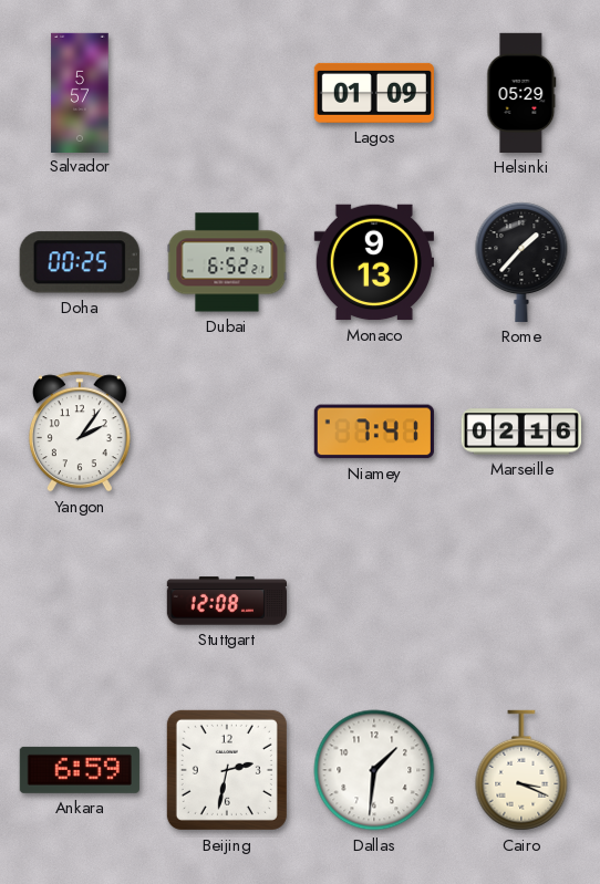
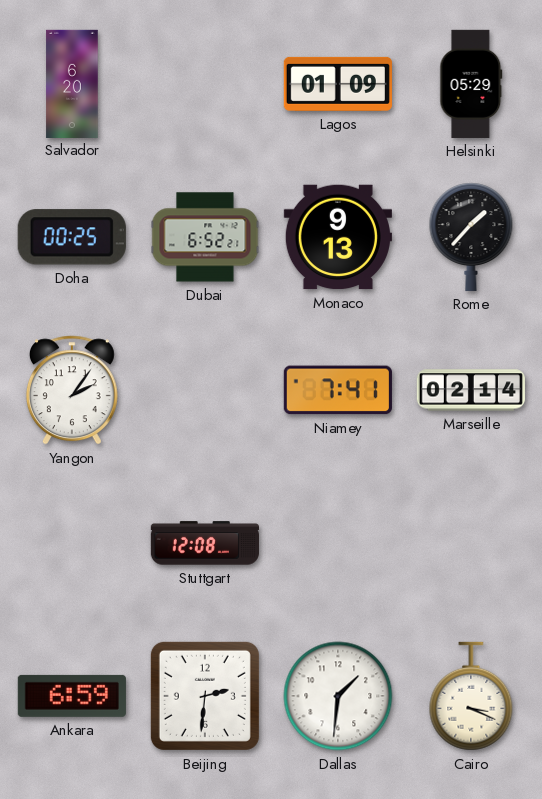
Salvador: 5:57 -> 6:20
Marseille: 02:16 -> 02:14
Beijing: 2:32 -> 2:31
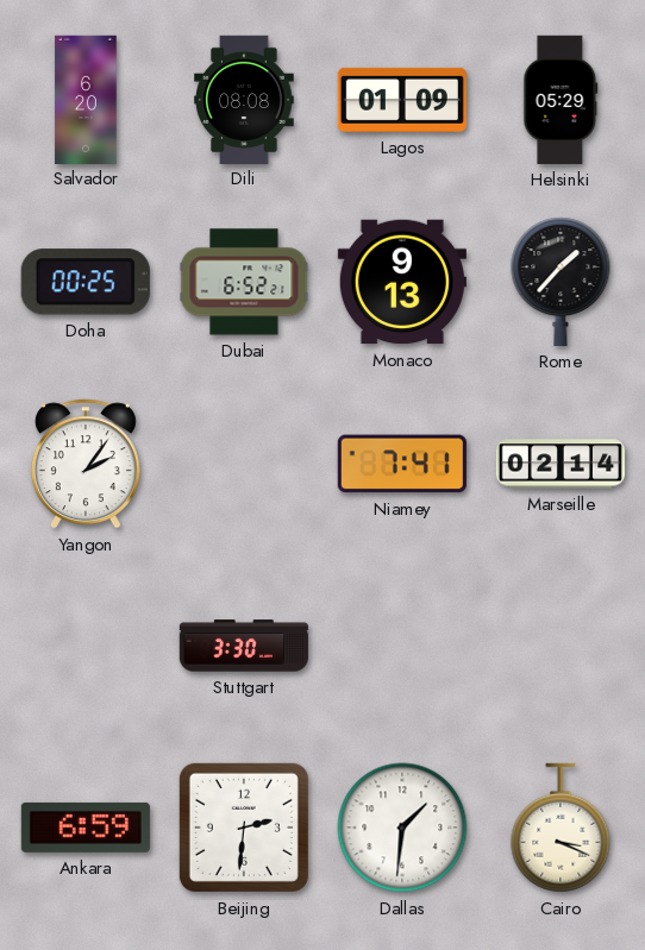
Dili: none -> 08:08
Stuttgart: 12:08 -> 3:30
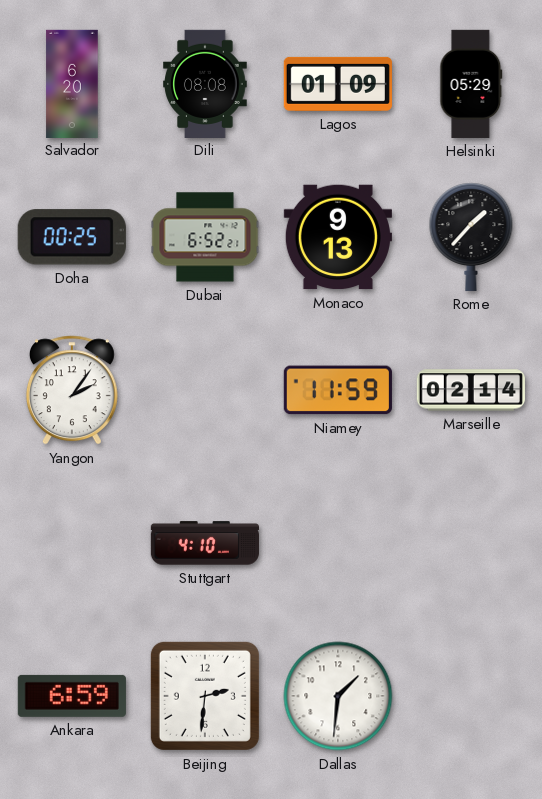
Niamey: 7:41 -> 11:59
Stuttgart: 3:30 -> 4:10
Cairo: 3:19 -> none
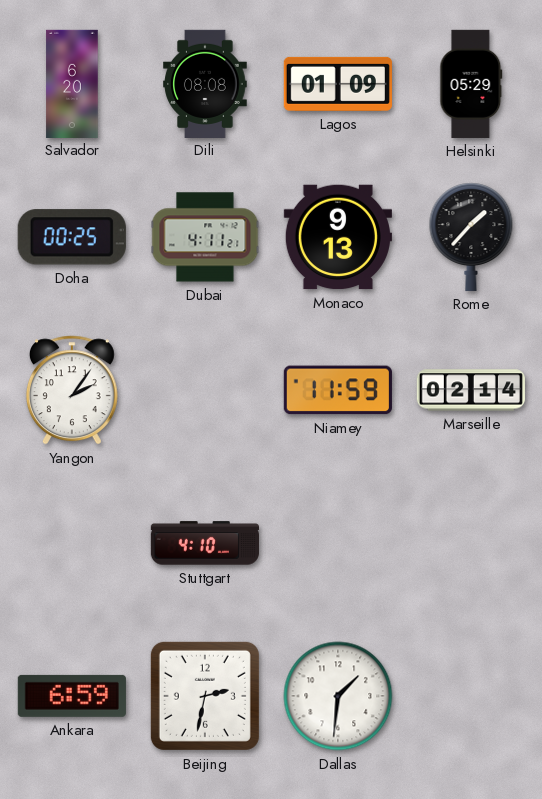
Dubai: 6:52 -> 4:11
Beijing: 2:31 -> 2:32
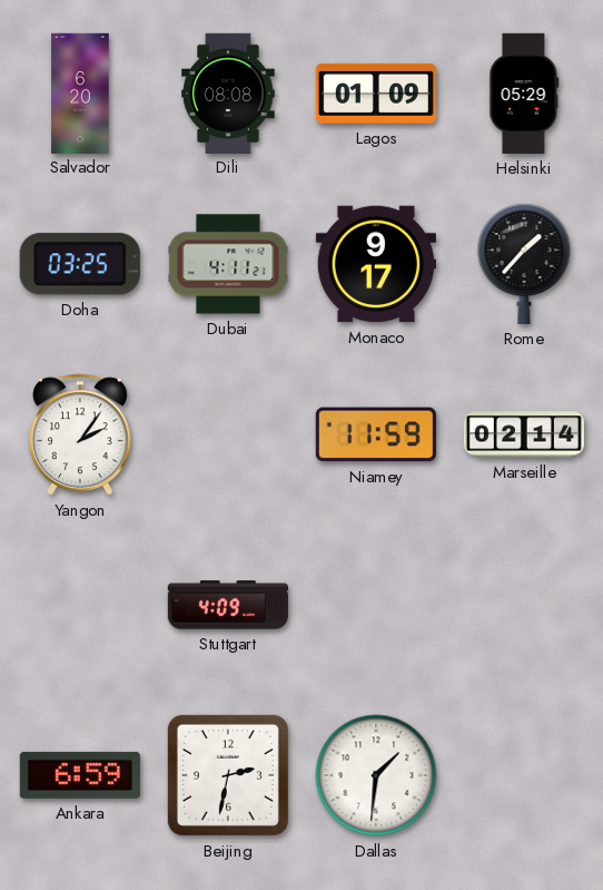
Doha: 00:25 -> 03:25
Monaco: 9:13 -> 9:17
Stuttgart: 4:10 -> 4:09
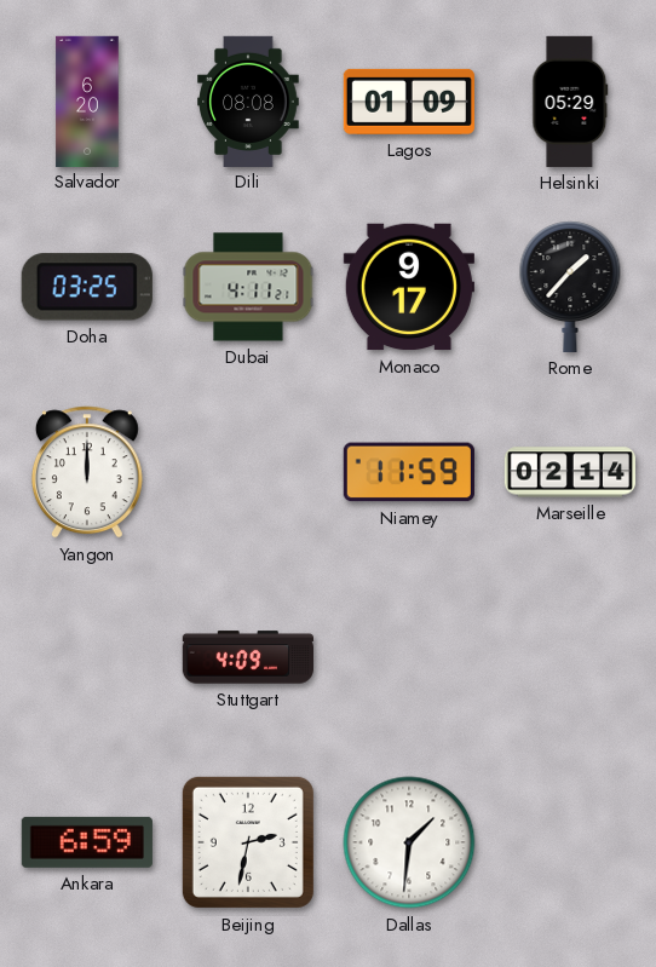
Yangon: 2:06 -> 12:00
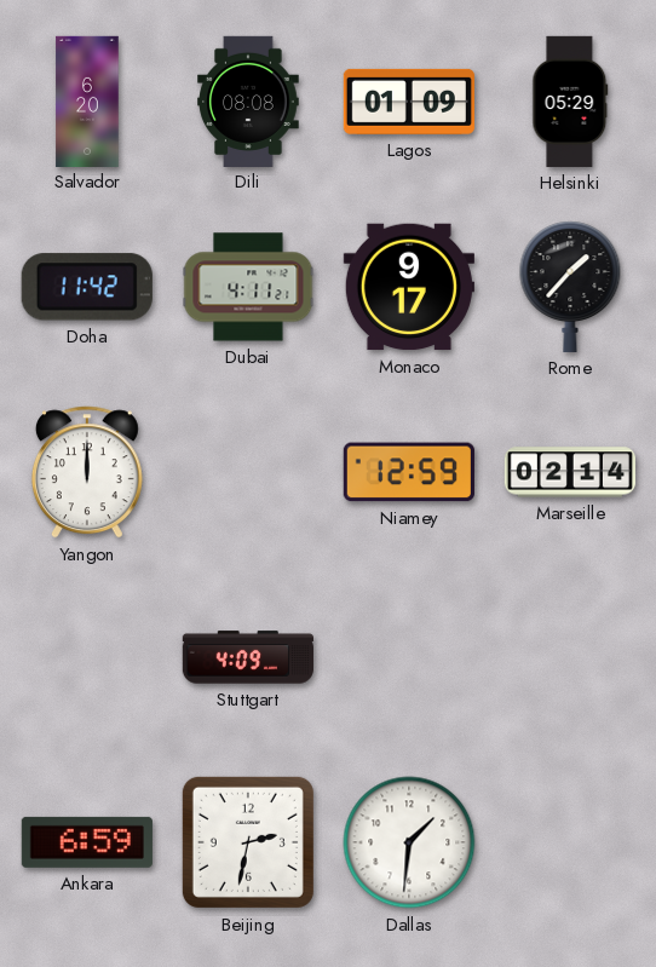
Doha: 03:25 -> 11:42
Niamey: 11:59 -> 12:59
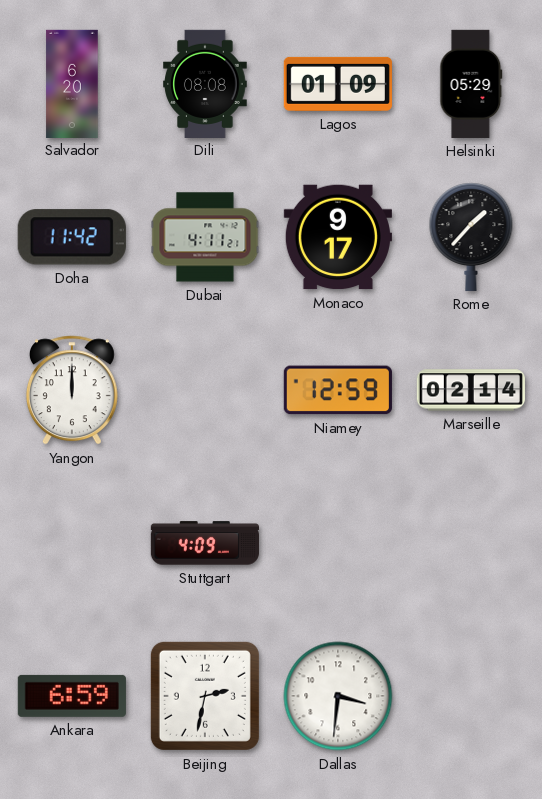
Dallas: 1:31 -> 3:31
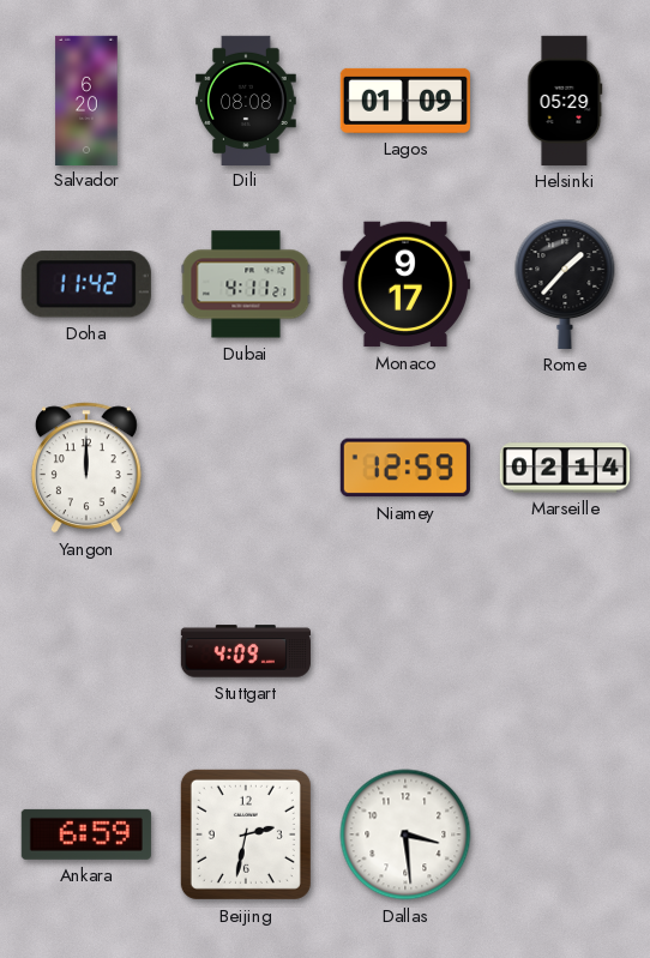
Dallas: 3:31 -> 3:29
